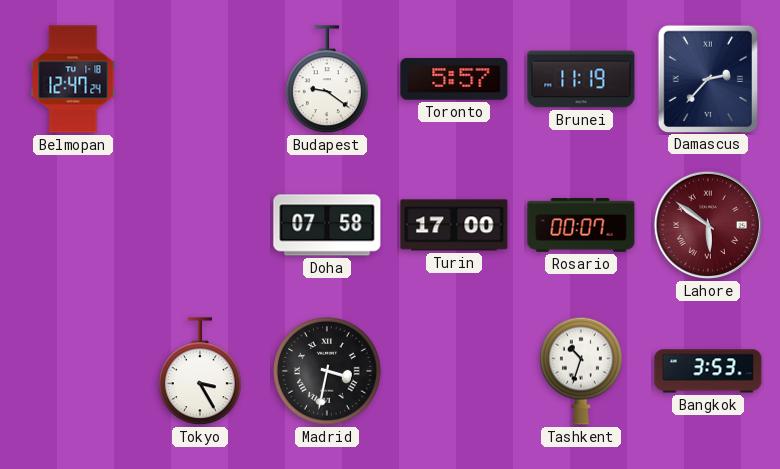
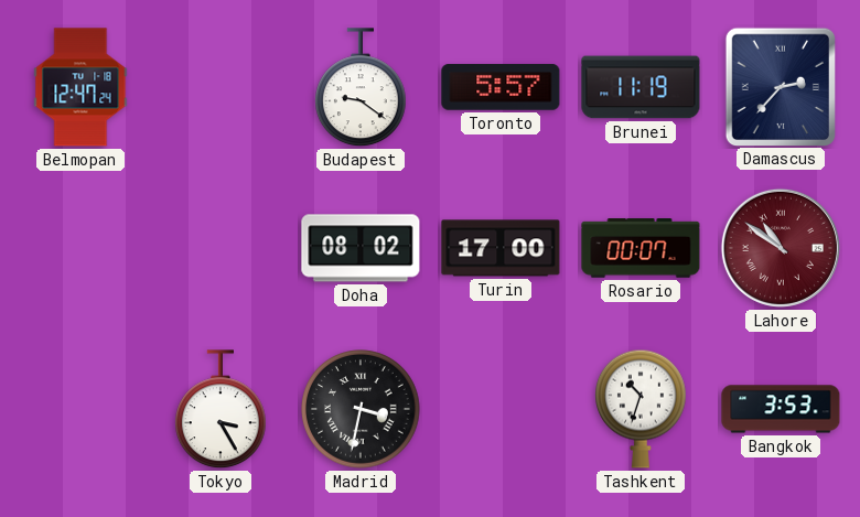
Doha: 07:58 -> 08:02
Lahore: 5:51 -> 10:51
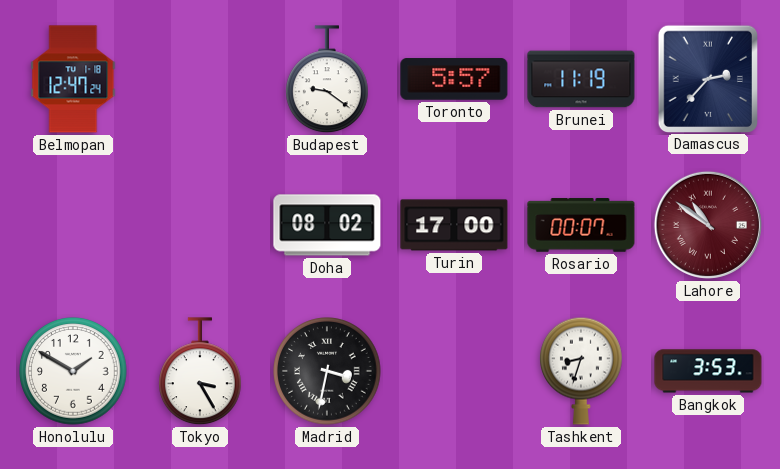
Honolulu: none -> 1:50
Tashkent: 10:33 -> 8:33
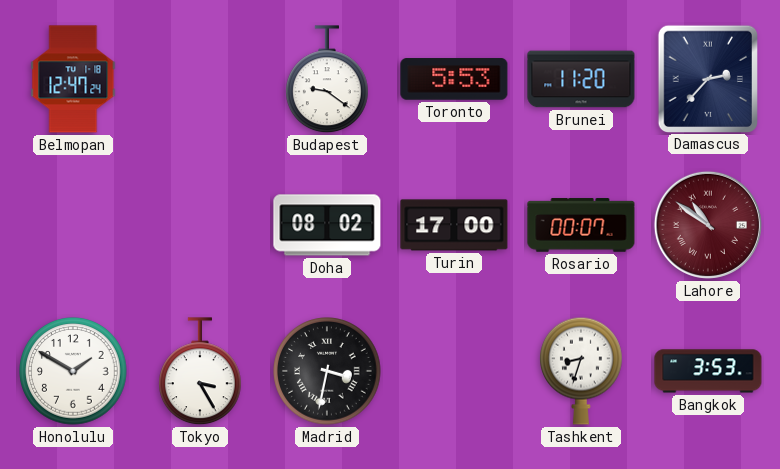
Toronto: 5:57 -> 5:53
Brunei: 11:19 -> 11:20
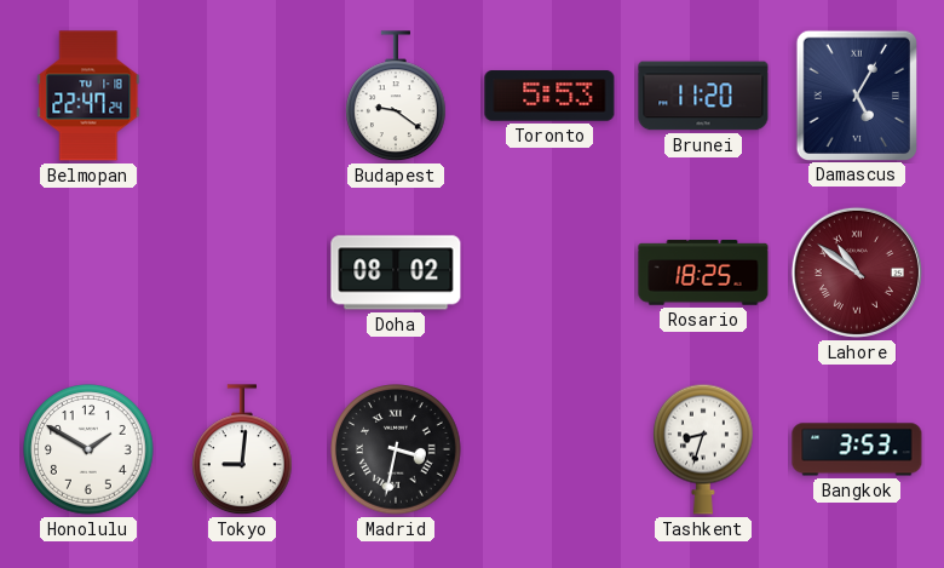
Belmopan: 12:47 -> 22:47
Damascus: 2:37 -> 5:05
Turin: 17:00 -> none
Rosario: 00:07 -> 18:25
Tokyo: 3:25 -> 9:01
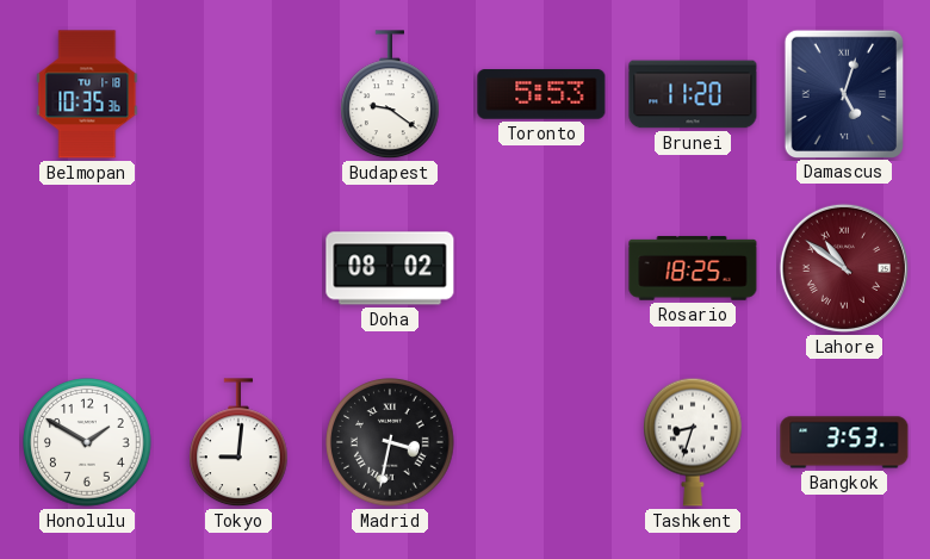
Belmopan: 22:47 -> 10:35
Damascus: 5:05 -> 5:03
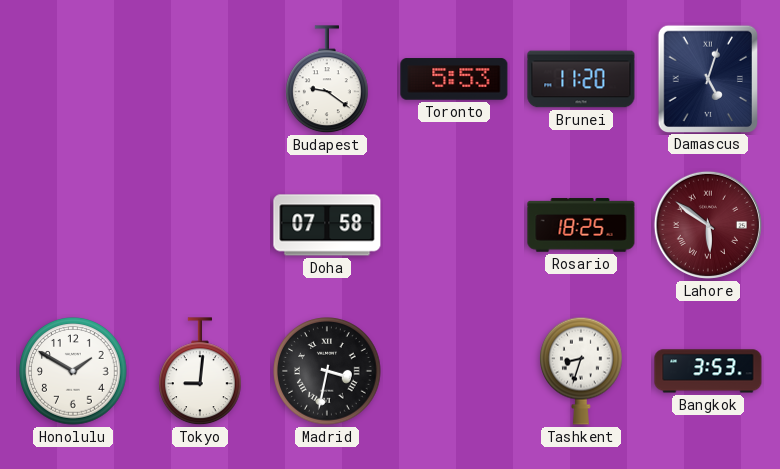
Belmopan: 10:35 -> none
Doha: 08:02 -> 07:58
Lahore: 10:51 -> 5:51
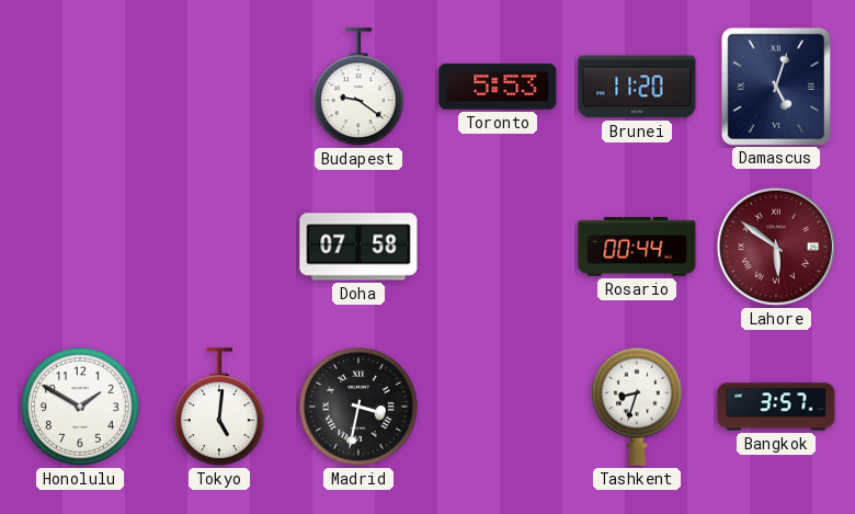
Rosario: 18:25 -> 00:44
Tokyo: 9:01 -> 5:01
Bangkok: 3:53 -> 3:57
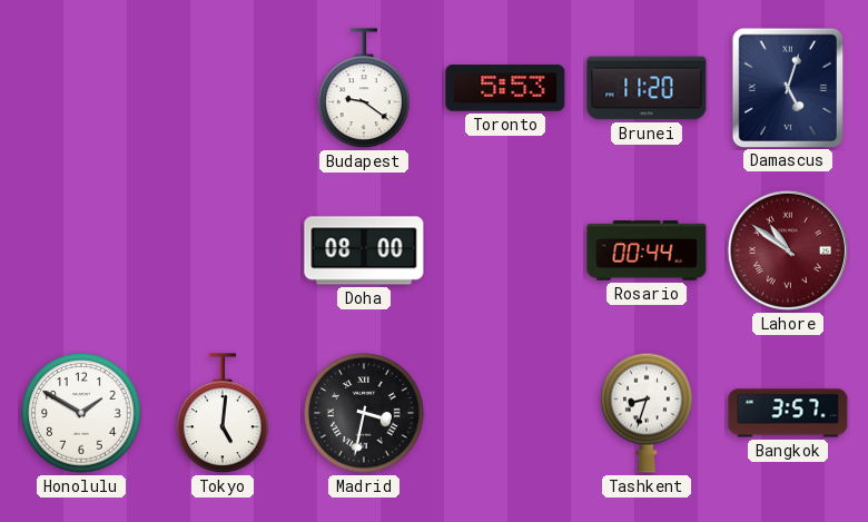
Doha: 07:58 -> 08:00
Lahore: 5:51 -> 10:51
